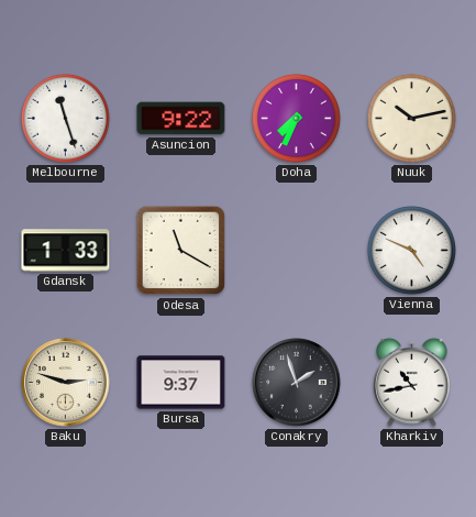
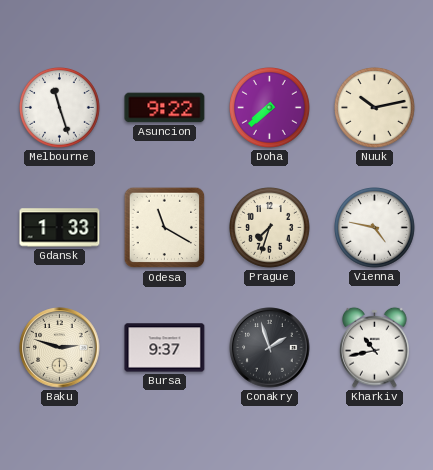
Doha: 7:34 -> 7:38
Prague: none -> 7:33
Vienna: 4:49 -> 4:47
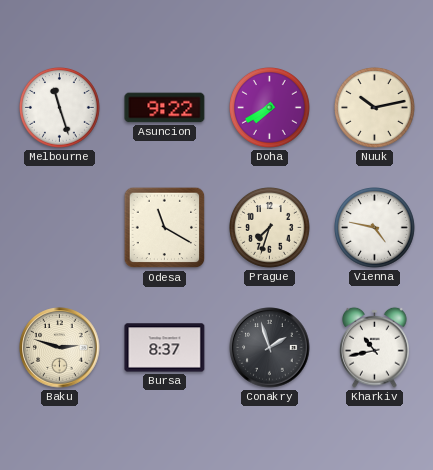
Doha: 7:38 -> 7:40
Gdansk: 1:33 -> none
Bursa: 9:37 -> 8:37
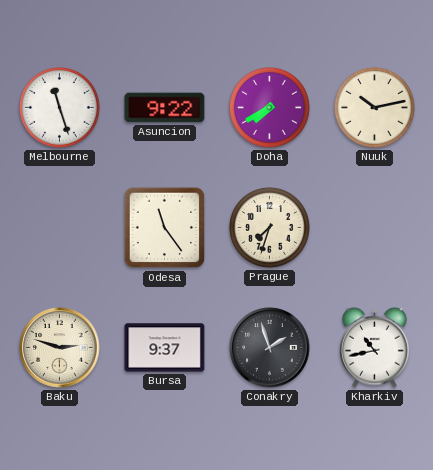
Odesa: 11:20 -> 11:24
Vienna: 4:47 -> none
Bursa: 8:37 -> 9:37
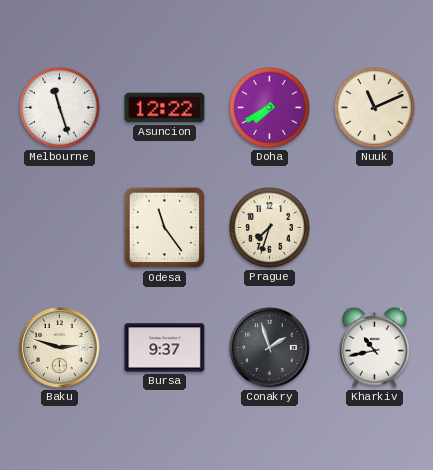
Asuncion: 9:22 -> 12:22
Nuuk: 10:13 -> 11:11
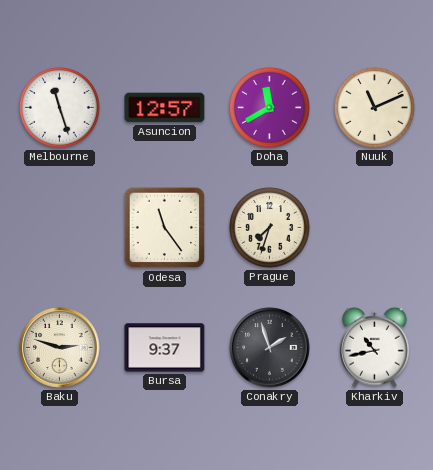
Asuncion: 12:22 -> 12:57
Doha: 7:40 -> 11:40
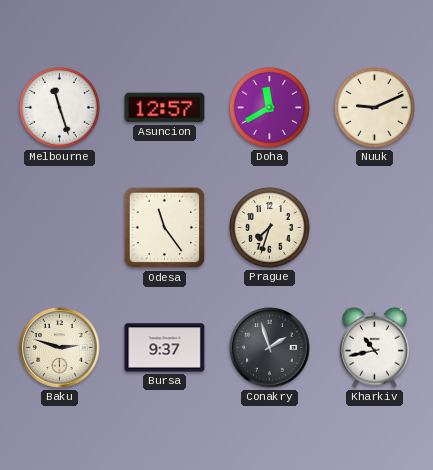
Nuuk: 11:11 -> 9:11
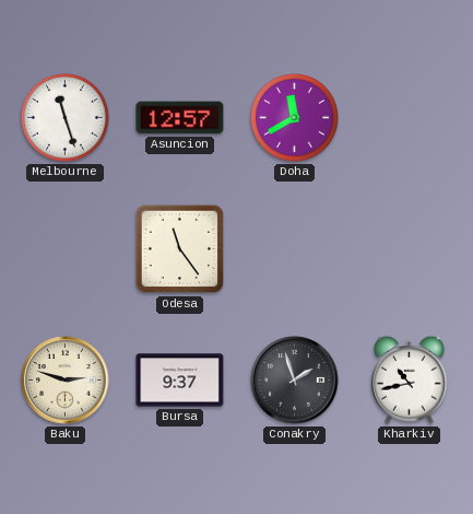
Nuuk: 9:11 -> none
Prague: 7:33 -> none
